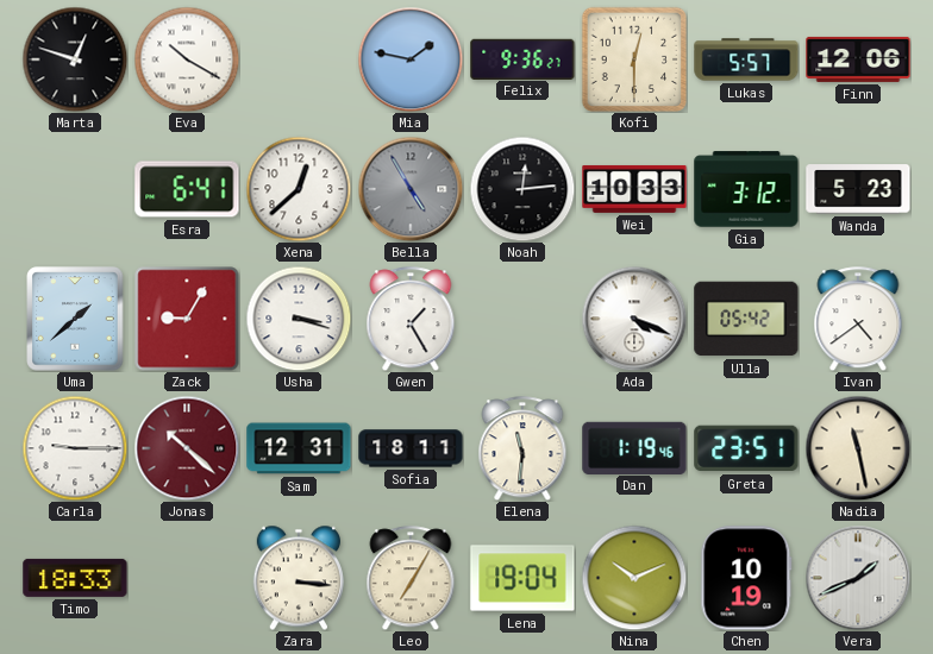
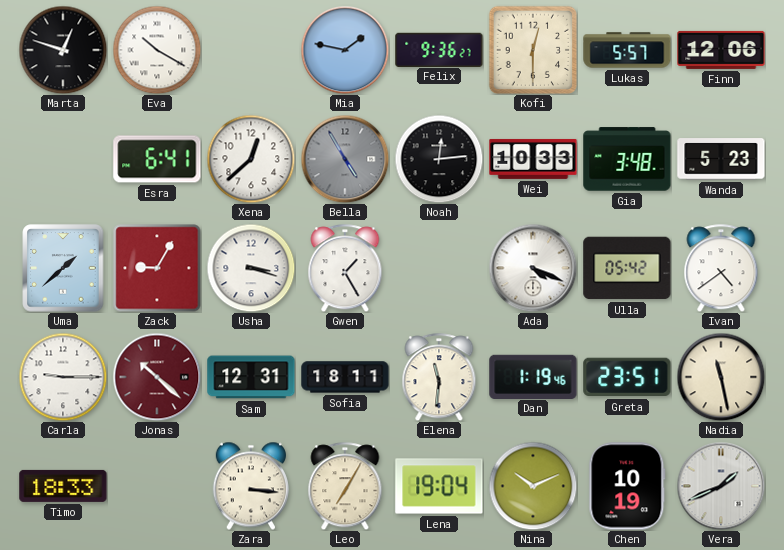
Gia: 3:12 -> 3:48
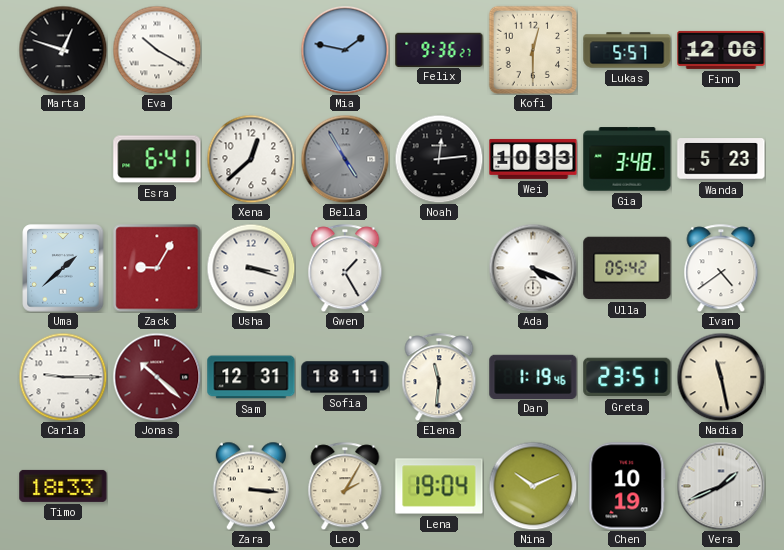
Leo: 7:05 -> 2:05
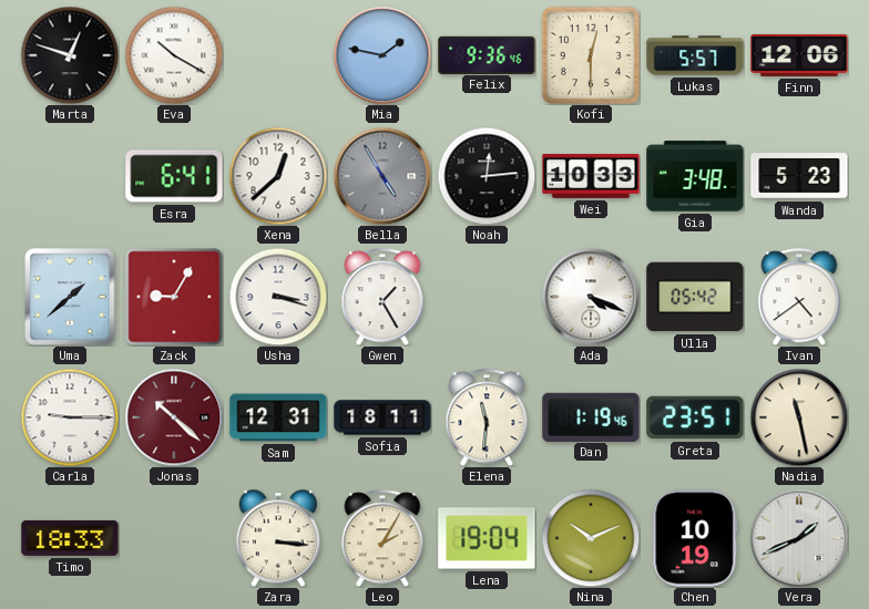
Felix: 9:36:27 -> 9:36:46
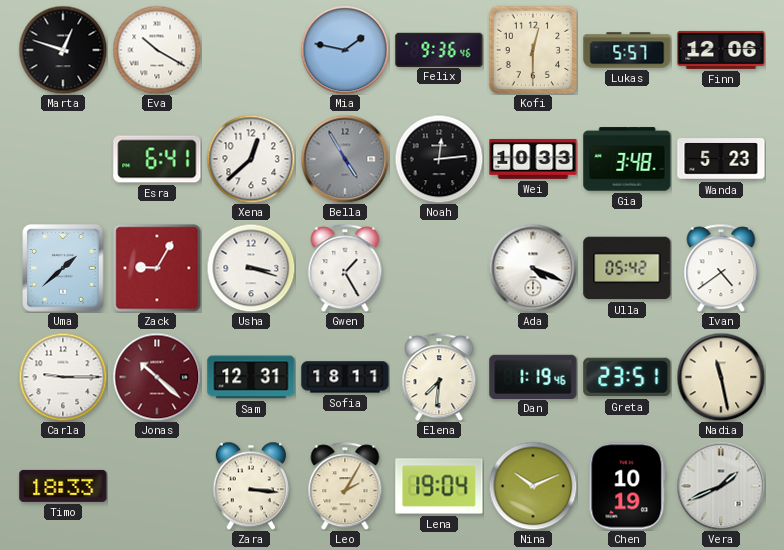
Elena: 11:31 -> 7:31
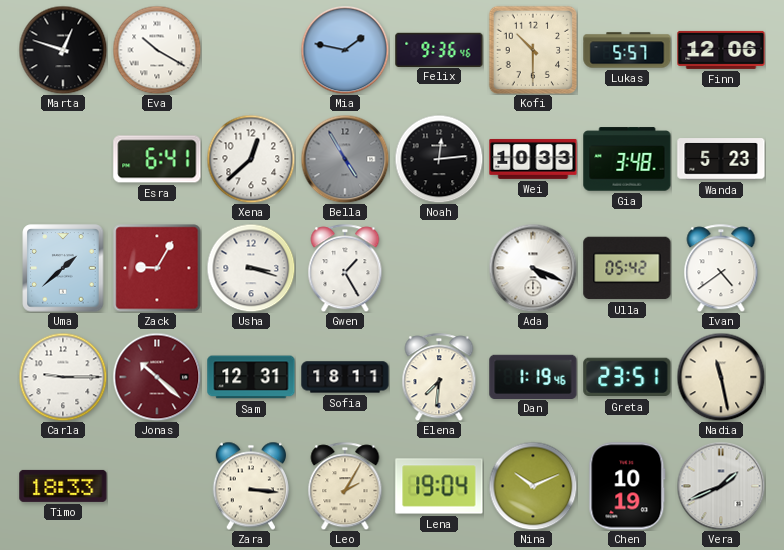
Kofi: 12:30 -> 10:30
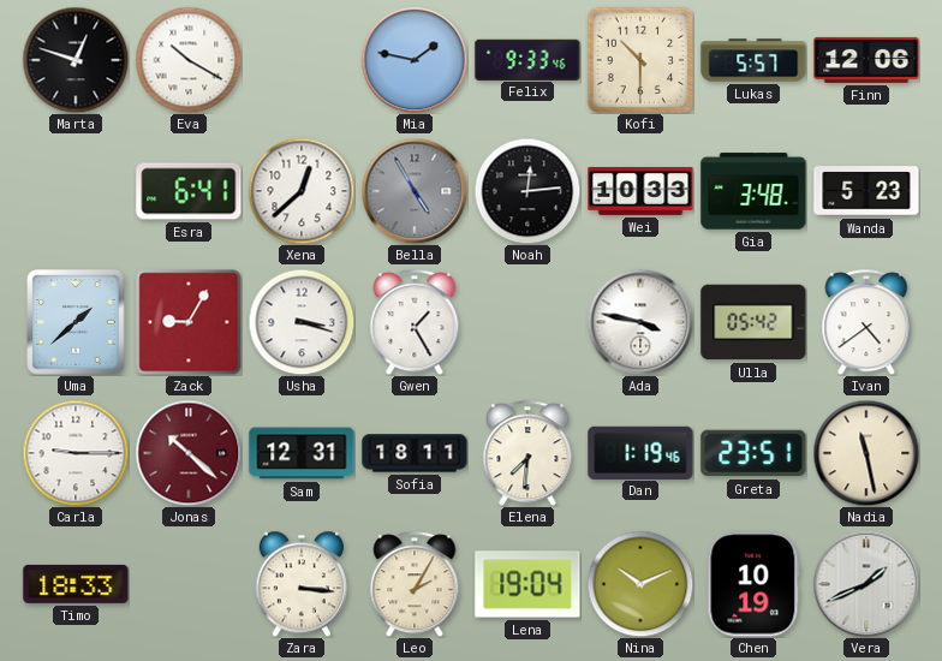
Felix: 9:36 -> 9:33
Ada: 4:19 -> 3:47
